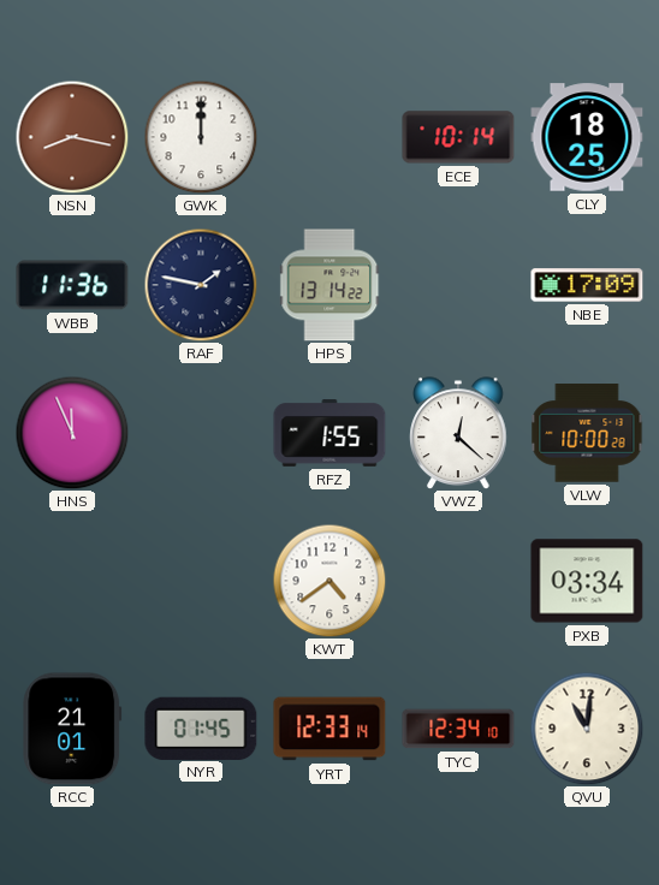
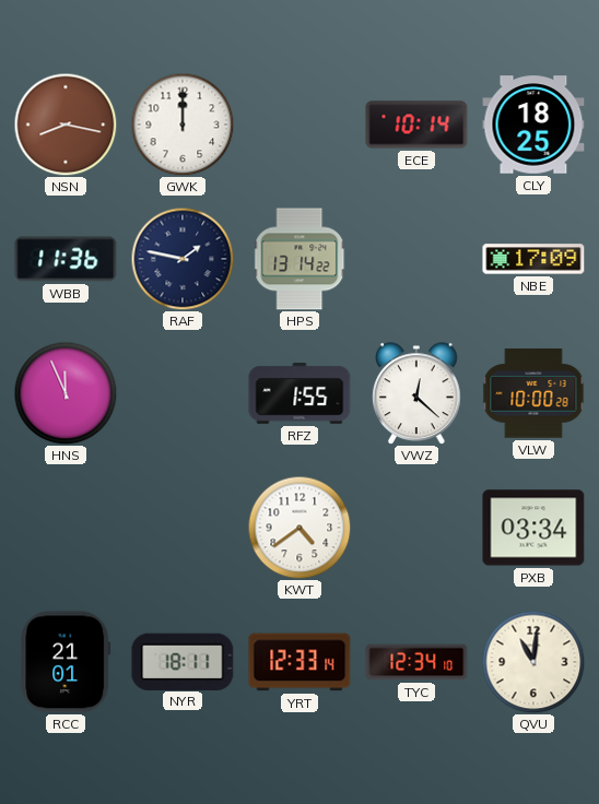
NYR: 01:45 -> 18:11
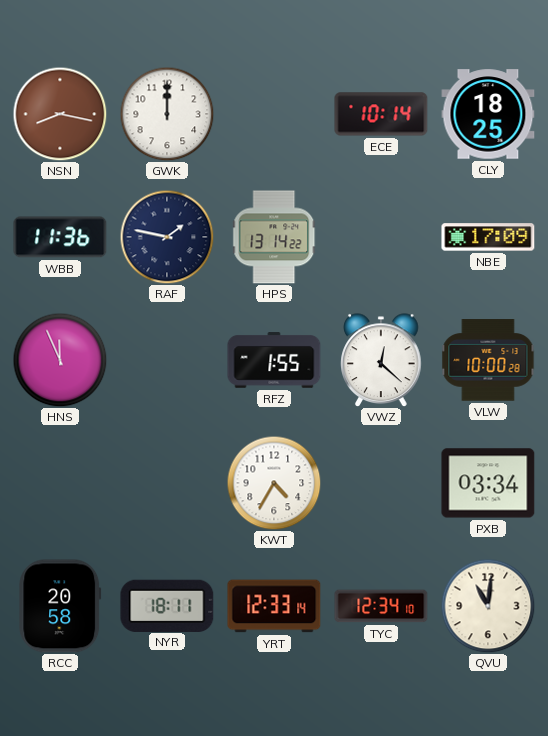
KWT: 4:39 -> 4:35
RCC: 21:01 -> 20:58
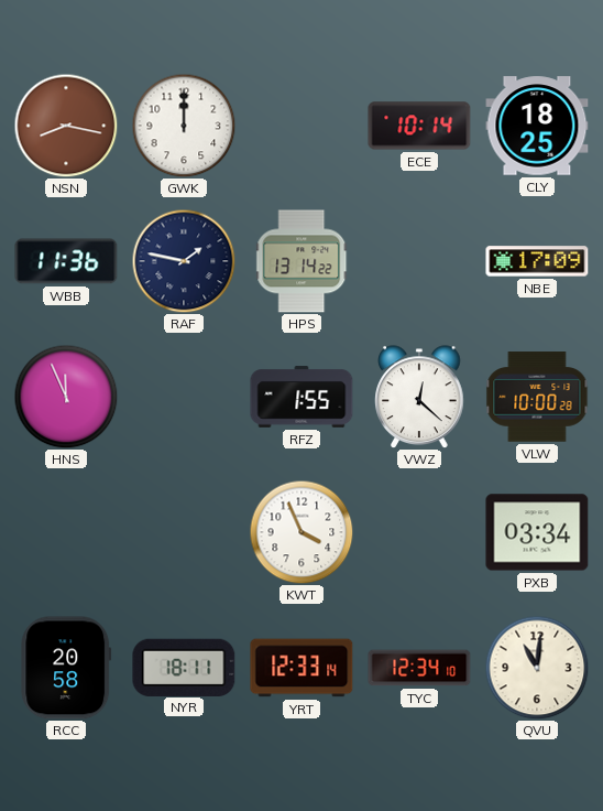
KWT: 4:35 -> 3:56
